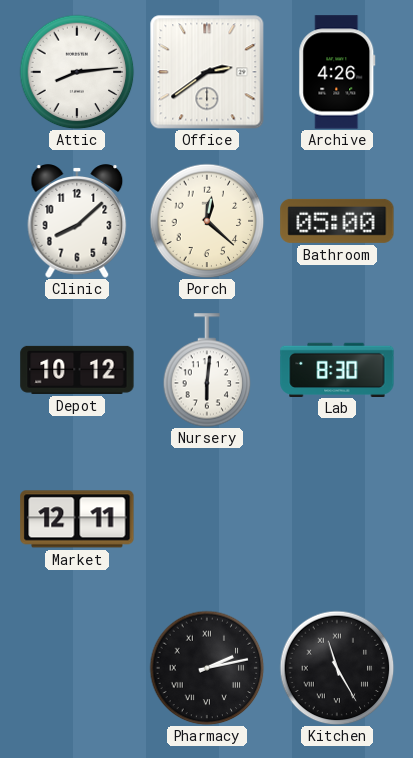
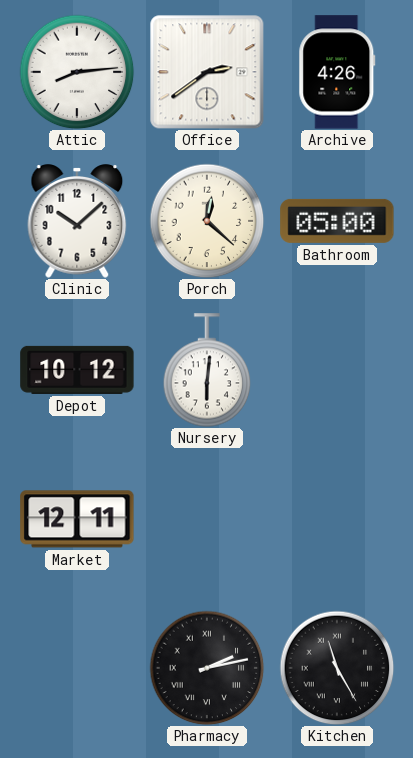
Clinic: 8:08 -> 10:08
Lab: 8:30 -> none
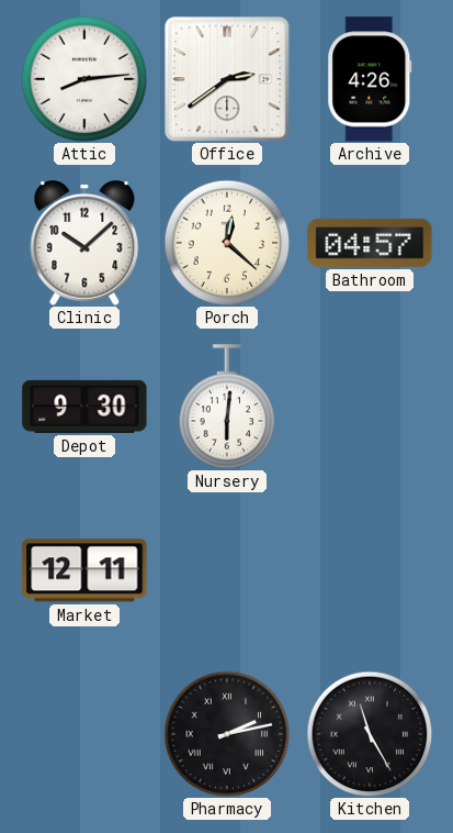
Bathroom: 05:00 -> 04:57
Depot: 10:12 -> 9:30
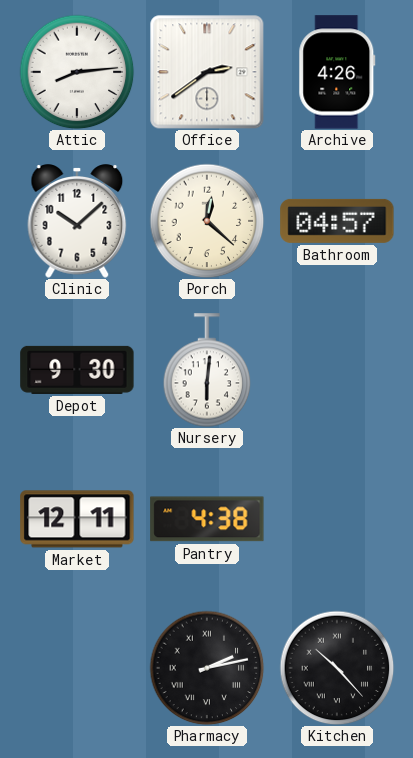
Pantry: none -> 4:38
Kitchen: 11:25 -> 10:23
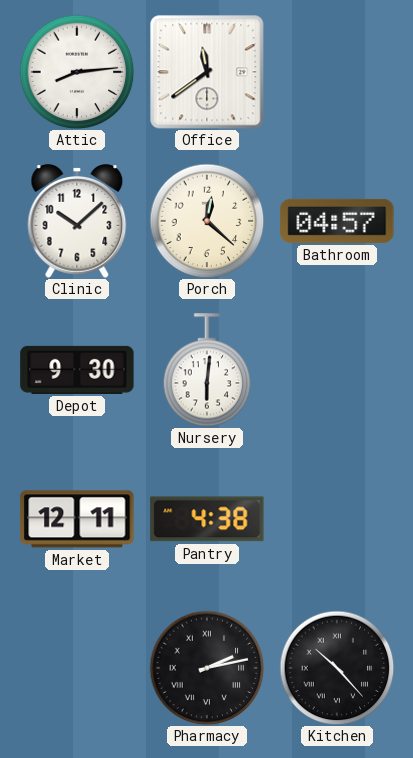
Office: 2:39 -> 11:39
Archive: 4:26 -> none
